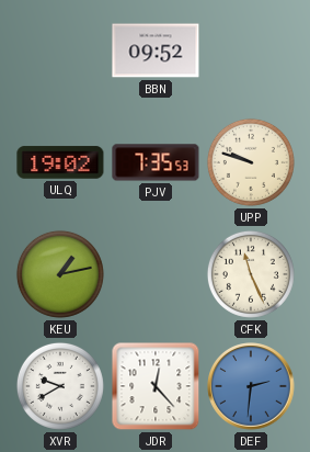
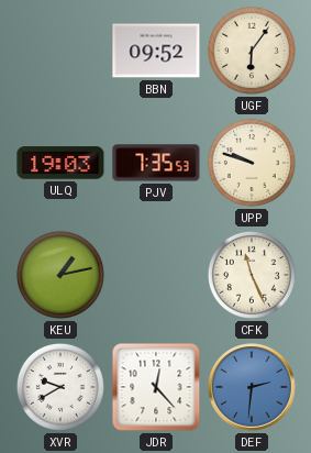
UGF: none -> 6:06
ULQ: 19:02 -> 19:03
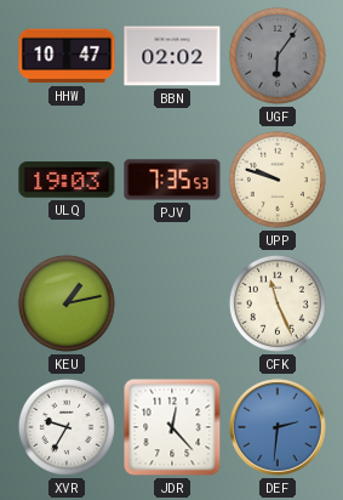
HHW: none -> 10:47
BBN: 09:52 -> 02:02
UGF dial: cream -> grey
XVR: 9:40 -> 9:35
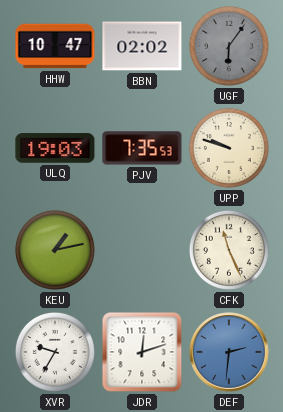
JDR: 12:23 -> 12:12
